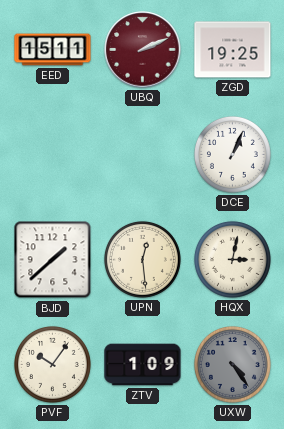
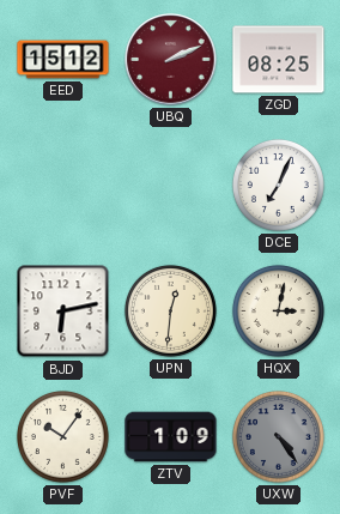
EED: 15:11 -> 15:12
ZGD: 19:25 -> 08:25
DCE: 1:04 -> 7:04
BJD: 1:38 -> 6:13
UPN: 12:29 -> 12:31
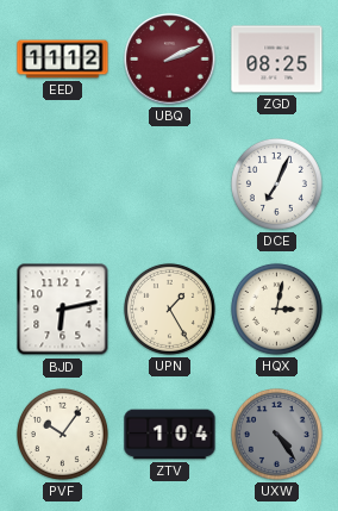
EED: 15:12 -> 11:12
UPN: 12:31 -> 1:25
ZTV: 1:09 -> 1:04
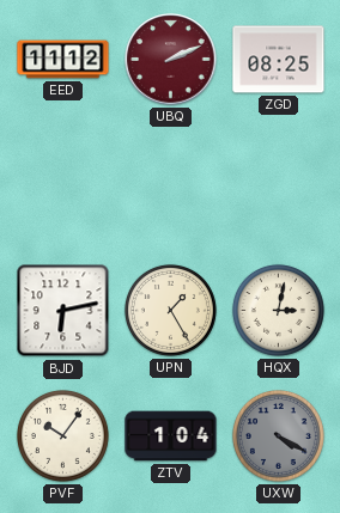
DCE: 7:04 -> none
UXW: 4:24 -> 4:20
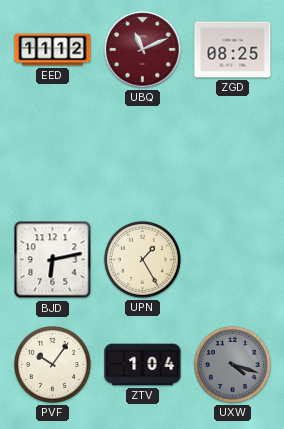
UBQ: 2:11 -> 11:11
HQX: 3:02 -> none
UXW: 4:20 -> 4:18
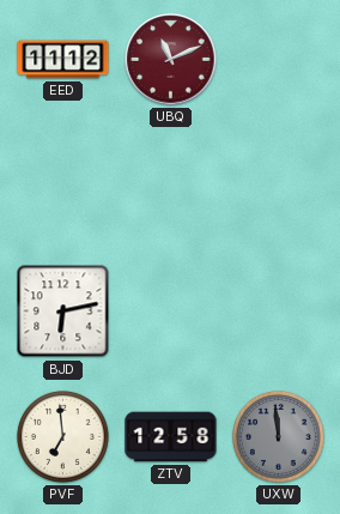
ZGD: 08:25 -> none
UPN: 1:25 -> none
PVF: 10:06 -> 6:59
ZTV: 1:04 -> 12:58
UXW: 4:18 -> 11:59
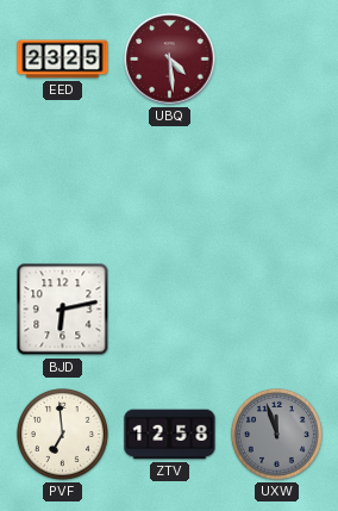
EED: 11:12 -> 23:25
UBQ: 11:11 -> 4:29
UXW: 11:59 -> 11:57
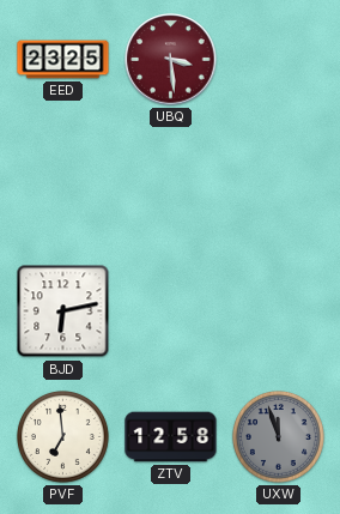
UBQ: 4:29 -> 3:29
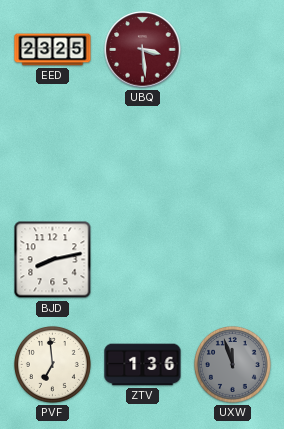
BJD: 6:13 -> 8:13
ZTV: 12:58 -> 1:36
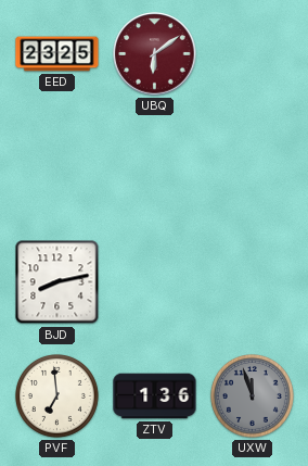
UBQ: 3:29 -> 6:09
